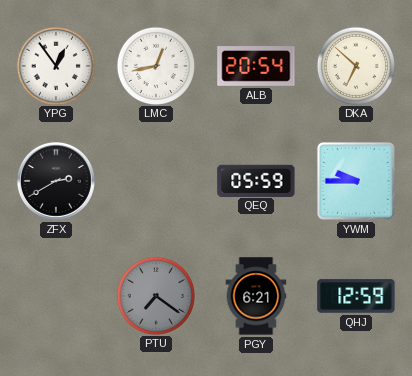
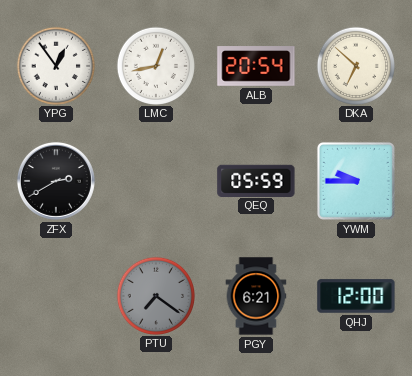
QHJ: 12:59 -> 12:00
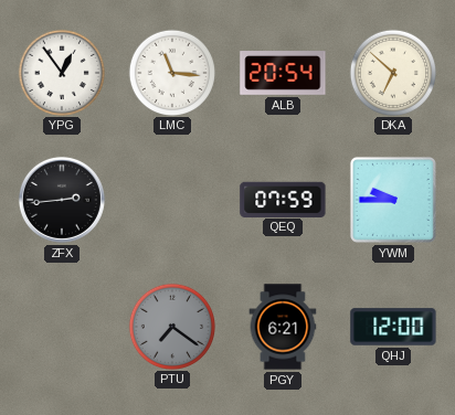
LMC: 12:43 -> 11:16
ZFX: 2:40 -> 2:44
QEQ: 05:59 -> 07:59
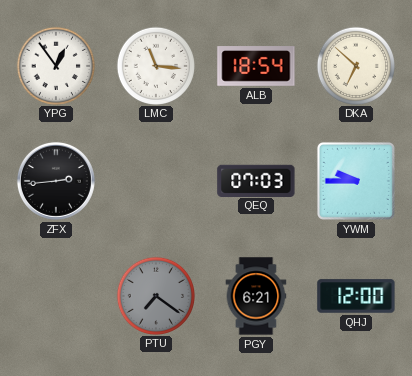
ALB: 20:54 -> 18:54
QEQ: 07:59 -> 07:03
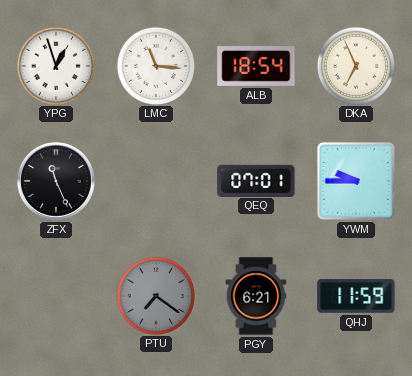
YPG: 12:54 -> 12:57
DKA: 6:52 -> 6:56
ZFX: 2:44 -> 11:26
QEQ: 07:03 -> 07:01
QHJ: 12:00 -> 11:59
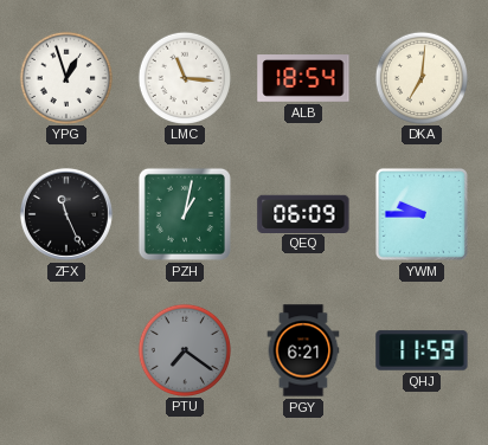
DKA: 6:56 -> 7:01
PZH: none -> 1:02
QEQ: 07:01 -> 06:09
